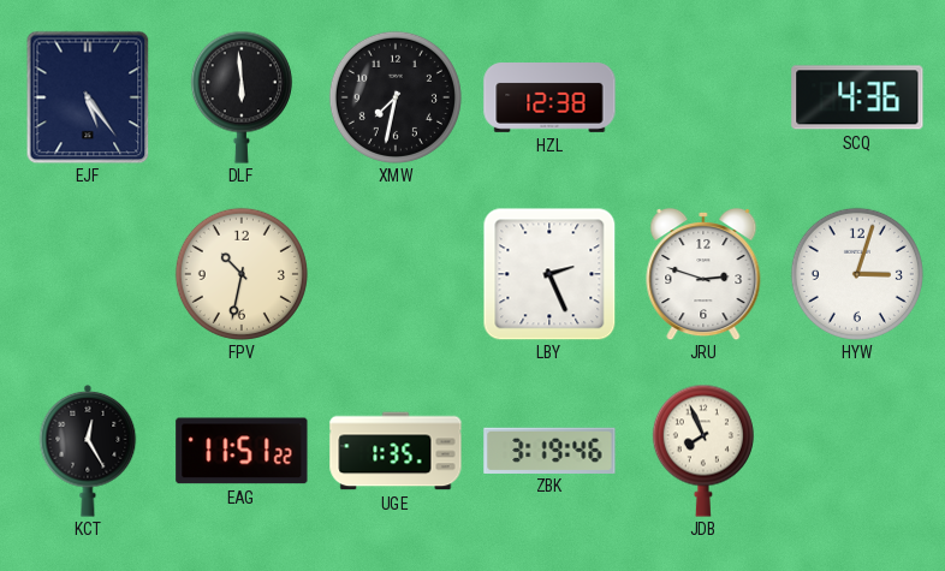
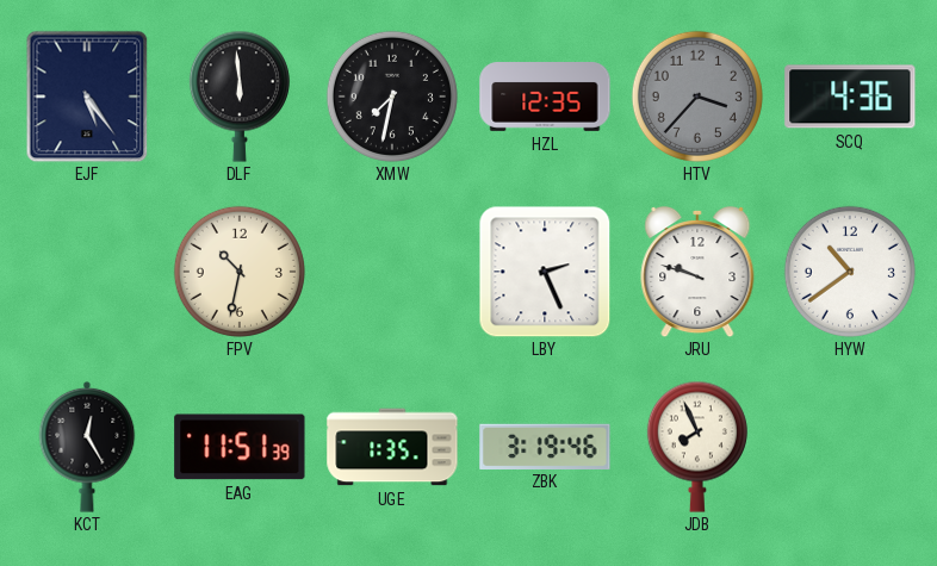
HZL: 12:38 -> 12:35
HTV: none -> 3:37
JRU: 2:48 -> 9:48
HYW: 3:03 -> 10:39
EAG: 11:51:22 -> 11:51:39
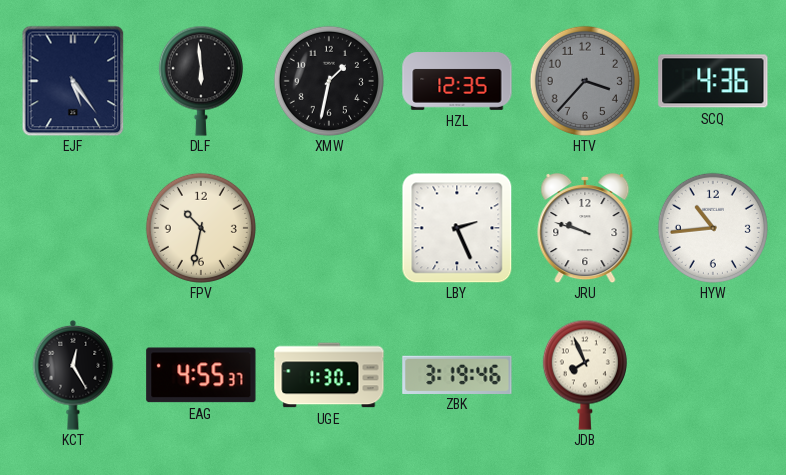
XMW: 7:32 -> 1:32
HYW: 10:39 -> 10:44
EAG: 11:51 -> 4:55
UGE: 1:35 -> 1:30
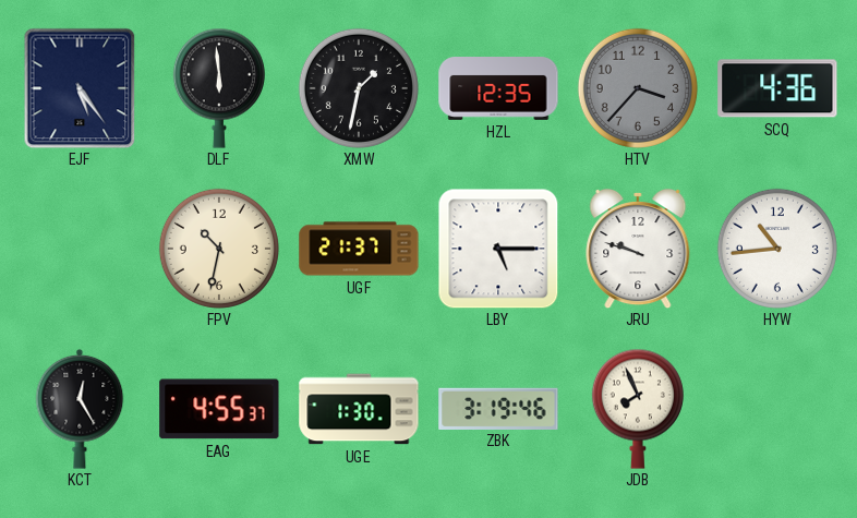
UGF: none -> 21:37
LBY: 2:26 -> 5:15
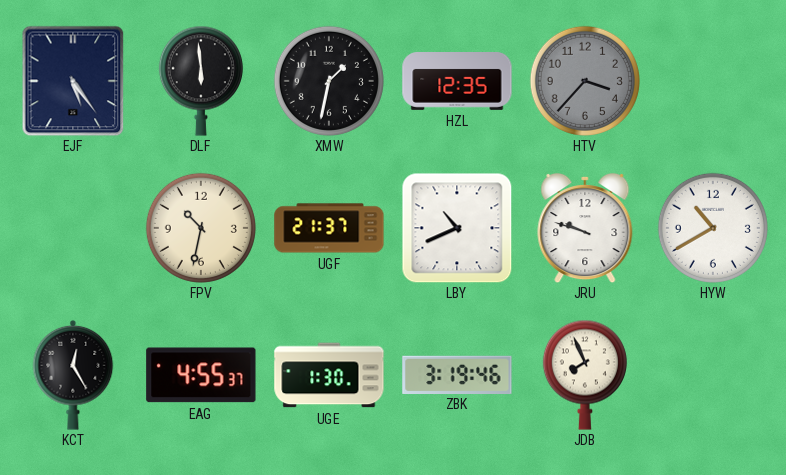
SCQ: 4:36 -> none
LBY: 5:15 -> 10:41
HYW: 10:44 -> 10:40
